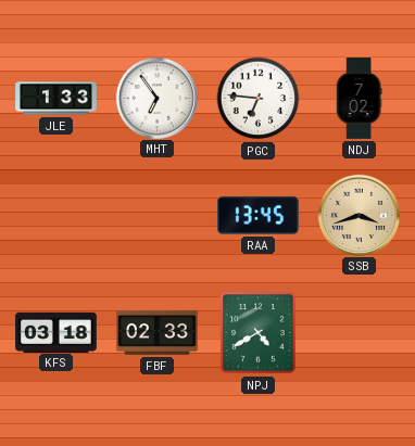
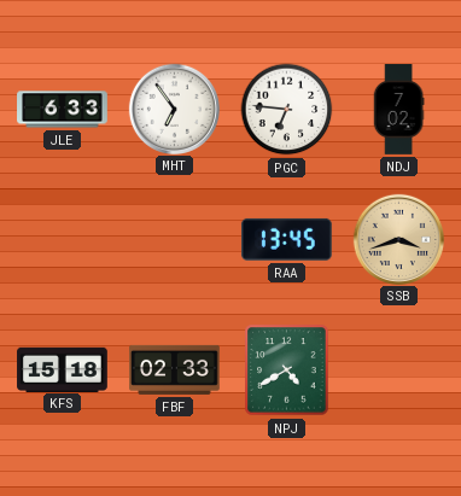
JLE: 1:33 -> 6:33
KFS: 03:18 -> 15:18
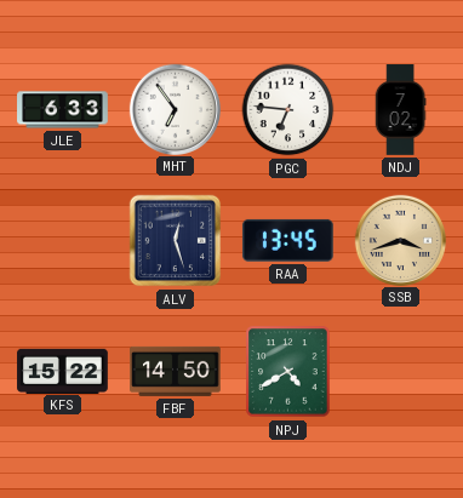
ALV: none -> 12:27
KFS: 15:18 -> 15:22
FBF: 02:33 -> 14:50
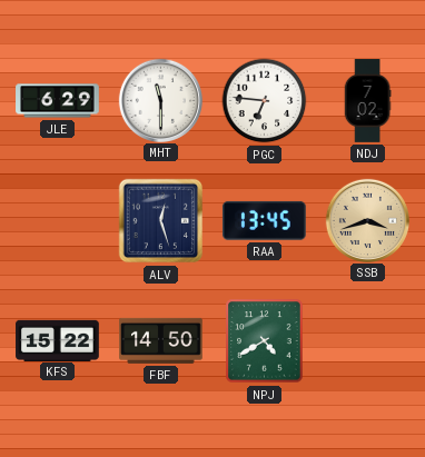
JLE: 6:33 -> 6:29
MHT: 6:54 -> 11:30
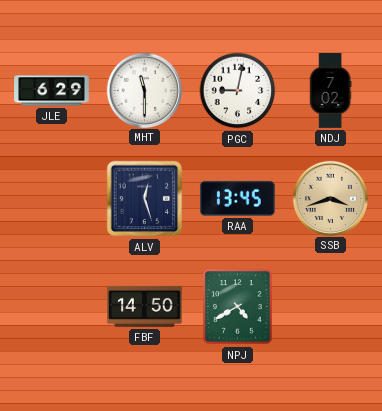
PGC: 6:46 -> 9:02
KFS: 15:22 -> none
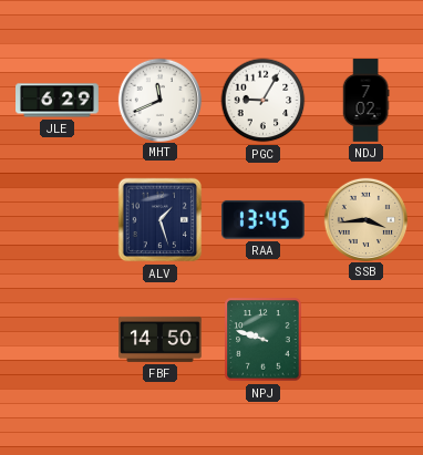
MHT: 11:30 -> 11:41
PGC: 9:02 -> 9:05
ALV: 12:27 -> 1:27
SSB: 3:42 -> 3:44
NPJ: 4:40 -> 9:48
